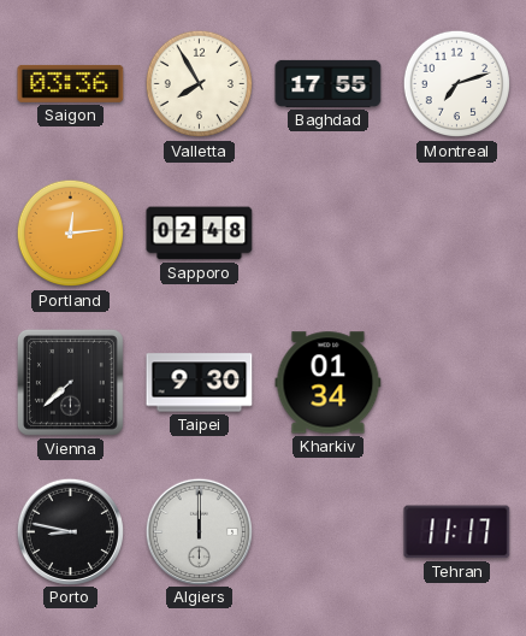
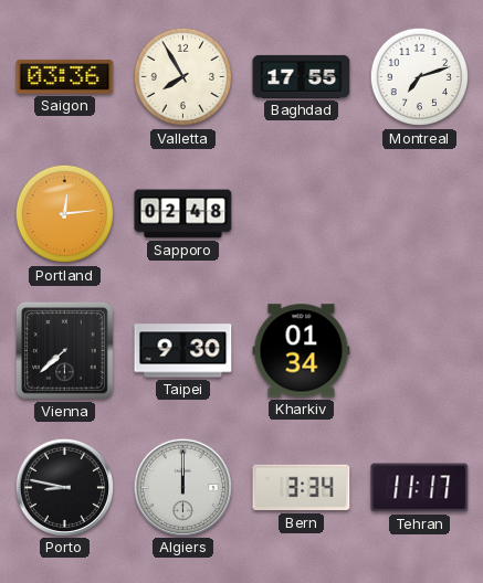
Bern: none -> 3:34
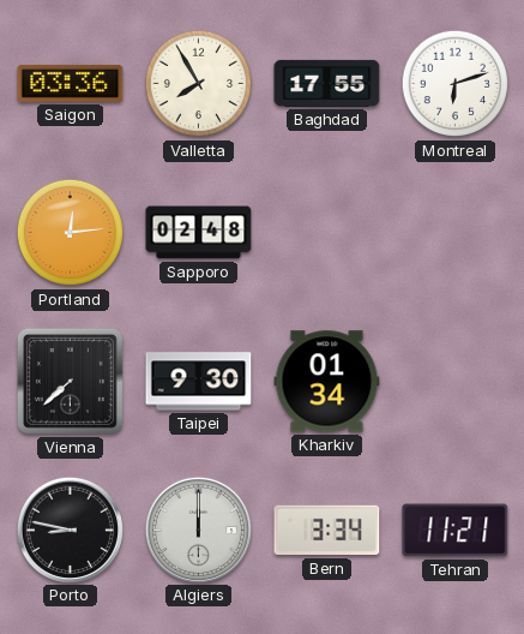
Montreal: 7:12 -> 6:12
Tehran: 11:17 -> 11:21
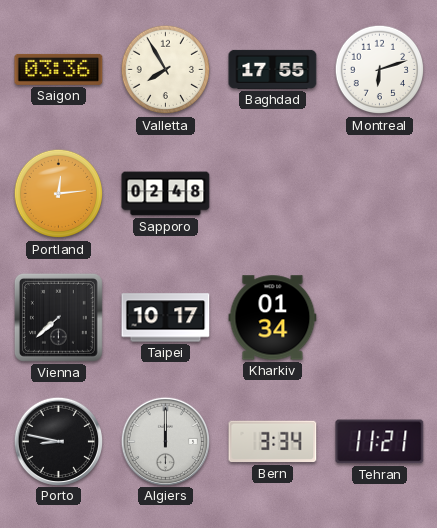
Taipei: 9:30 -> 10:17
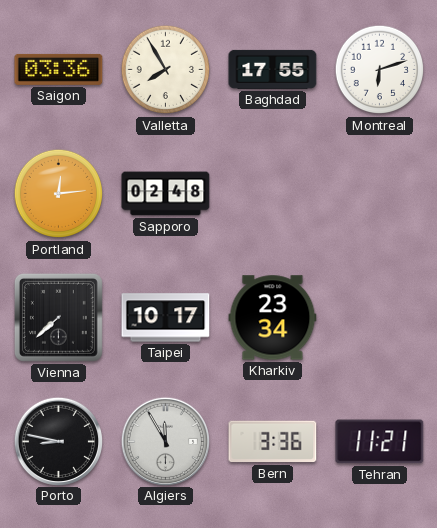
Kharkiv: 01:34 -> 23:34
Algiers: 12:00 -> 11:55
Bern: 3:34 -> 3:36
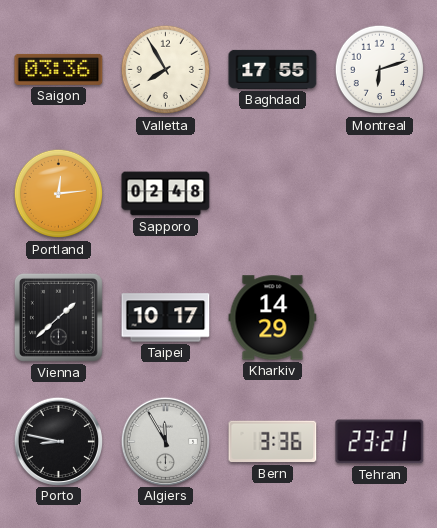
Vienna: 7:38 -> 1:38
Kharkiv: 23:34 -> 14:29
Tehran: 11:21 -> 23:21
